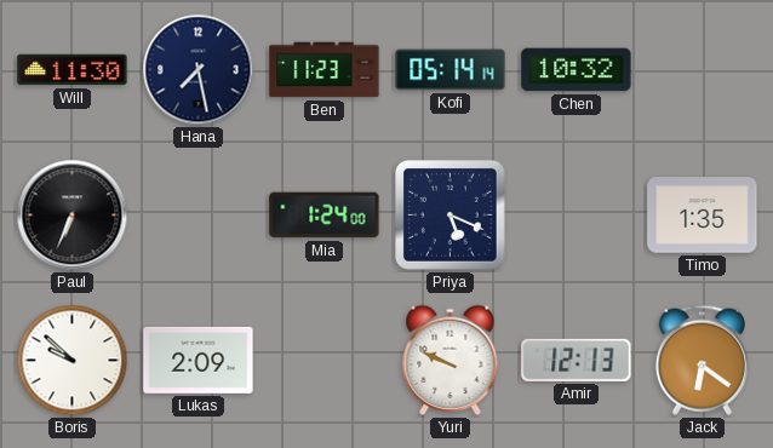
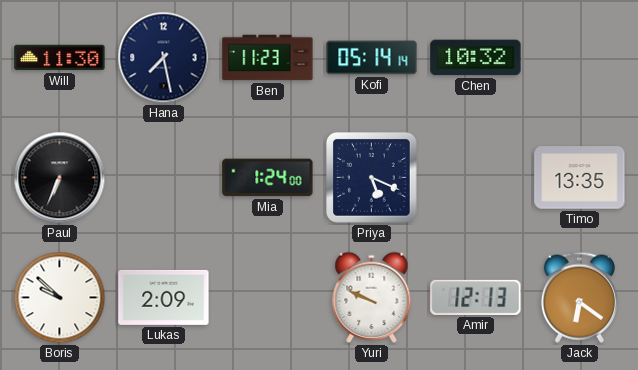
Timo: 1:35 -> 13:35
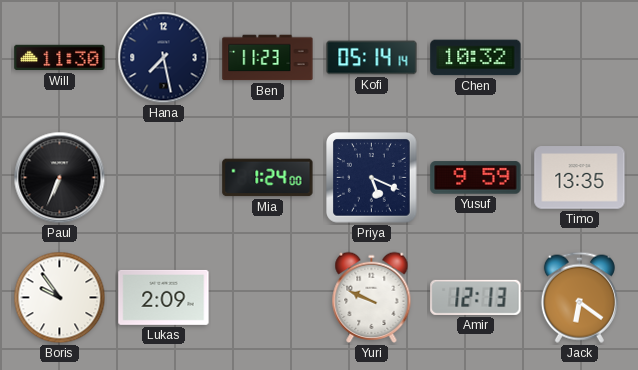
Yusuf: none -> 9:59
Boris: 9:52 -> 9:54
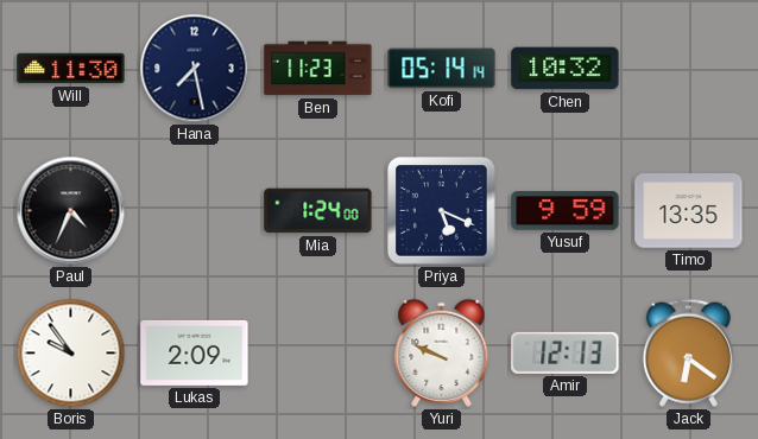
Paul: 6:34 -> 4:34
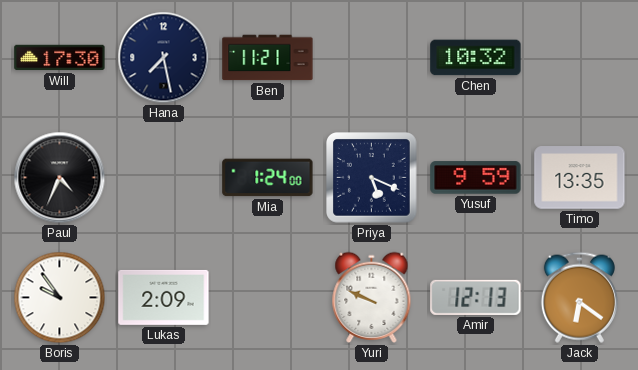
Will: 11:30 -> 17:30
Ben: 11:23 -> 11:21
Kofi: 05:14 -> none
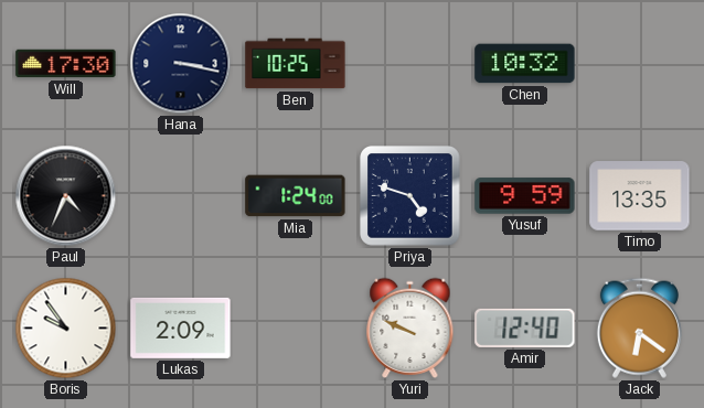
Hana: 7:28 -> 3:17
Ben: 11:21 -> 10:25
Priya: 5:19 -> 4:48
Amir: 12:13 -> 12:40
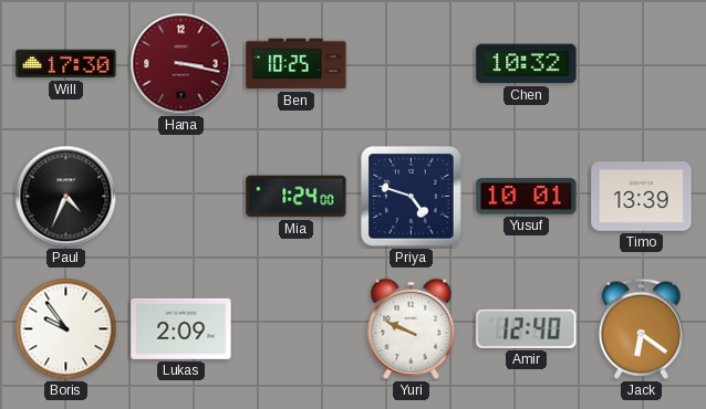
Hana dial: navy -> burgundy
Yusuf: 9:59 -> 10:01
Timo: 13:35 -> 13:39
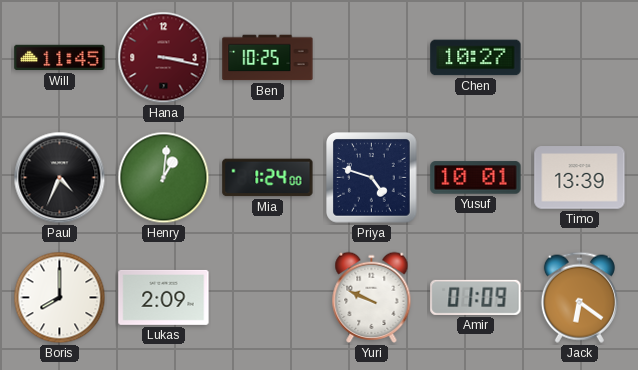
Will: 17:30 -> 11:45
Chen: 10:32 -> 10:27
Henry: none -> 1:01
Boris: 9:54 -> 8:00
Amir: 12:40 -> 01:09
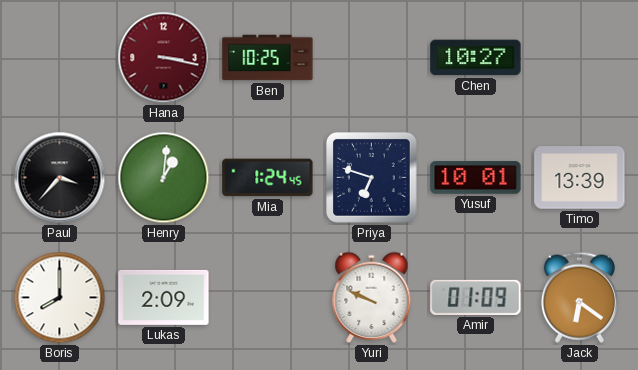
Will: 11:45 -> none
Paul: 4:34 -> 3:37
Mia: 1:24:00 -> 1:24:45
Priya: 4:48 -> 6:48
